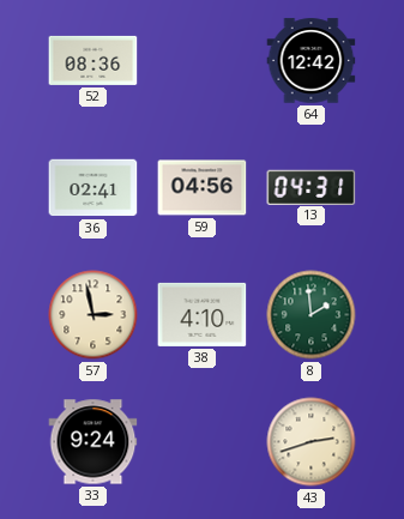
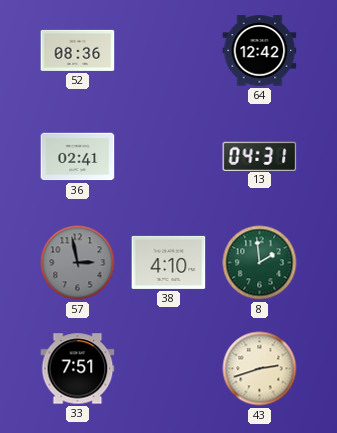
59: 04:56 -> none
57 dial: cream -> grey
33: 9:24 -> 7:51
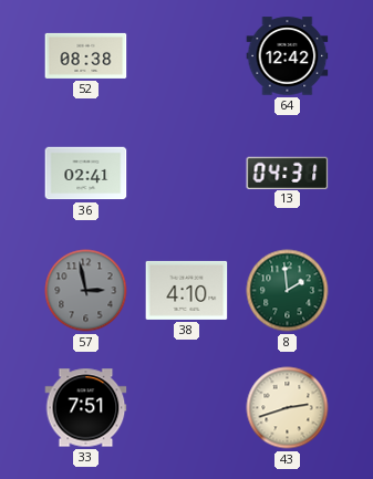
52: 08:36 -> 08:38
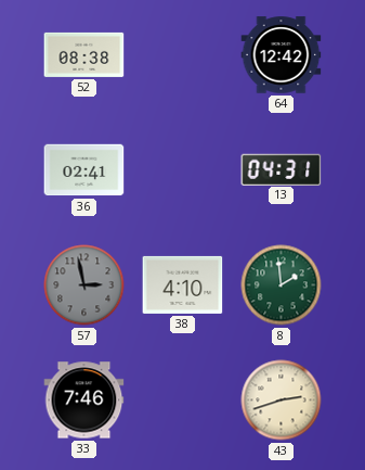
33: 7:51 -> 7:46
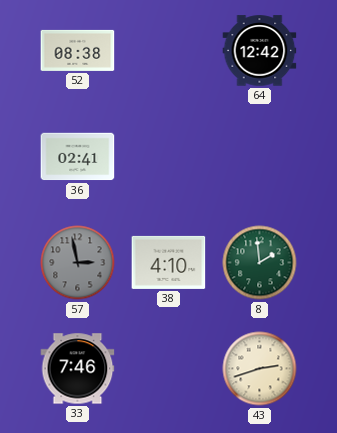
13: 04:31 -> none
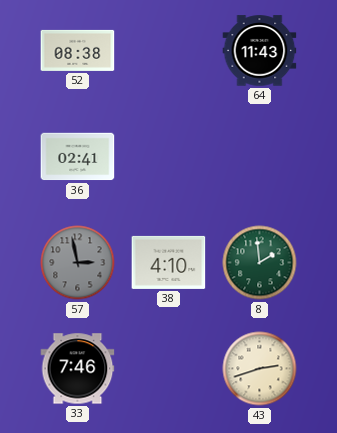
64: 12:42 -> 11:43
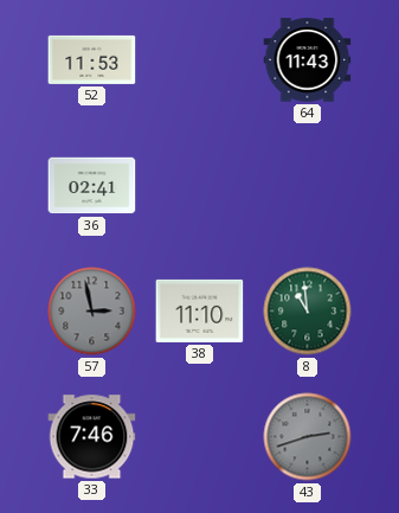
52: 08:38 -> 11:53
38: 4:10 -> 11:10
8: 1:59 -> 10:59
43 dial: cream -> grey
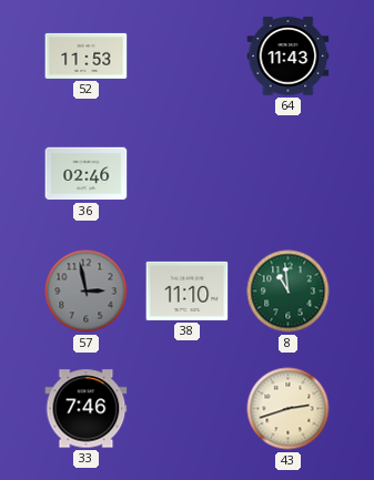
36: 02:41 -> 02:46
43 dial: grey -> cream
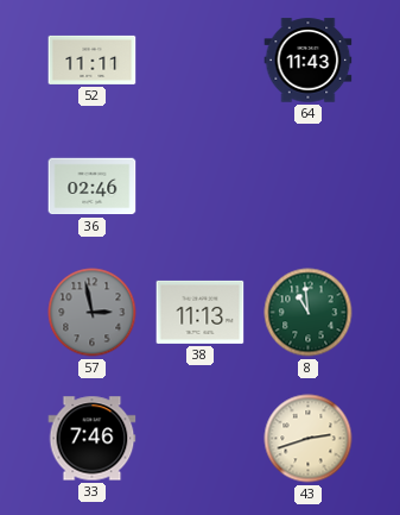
52: 11:53 -> 11:11
38: 11:10 -> 11:13
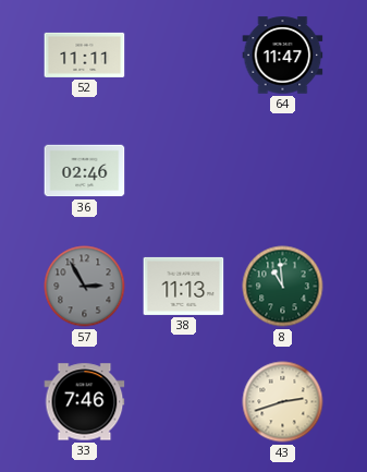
64: 11:43 -> 11:47
57: 2:58 -> 2:55
